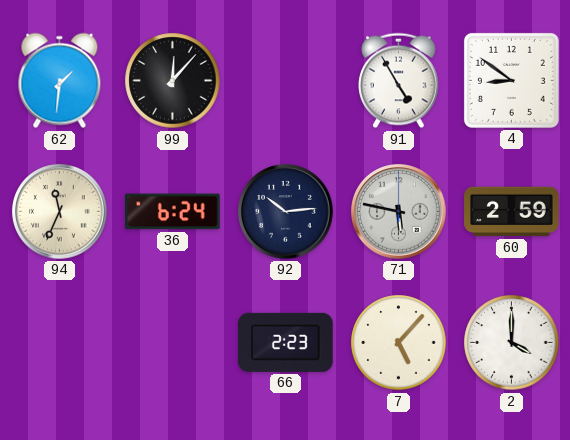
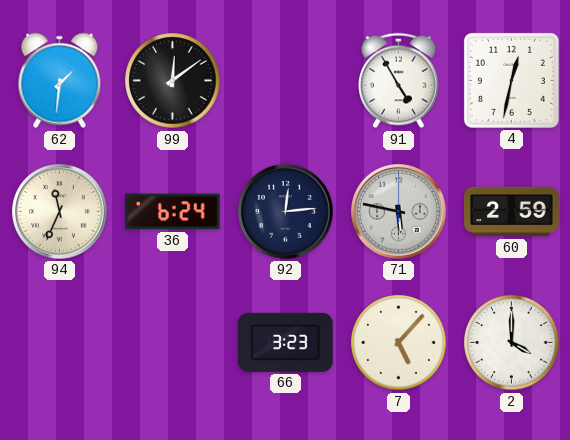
99: 12:07 -> 12:09
4: 8:51 -> 12:32
92: 10:14 -> 12:14
66: 2:23 -> 3:23
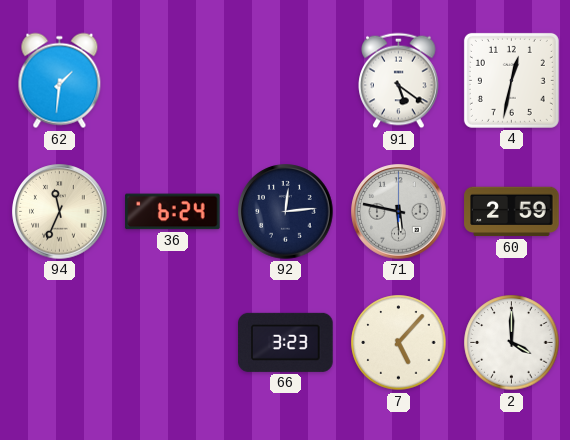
99: 12:09 -> none
91: 4:55 -> 5:21
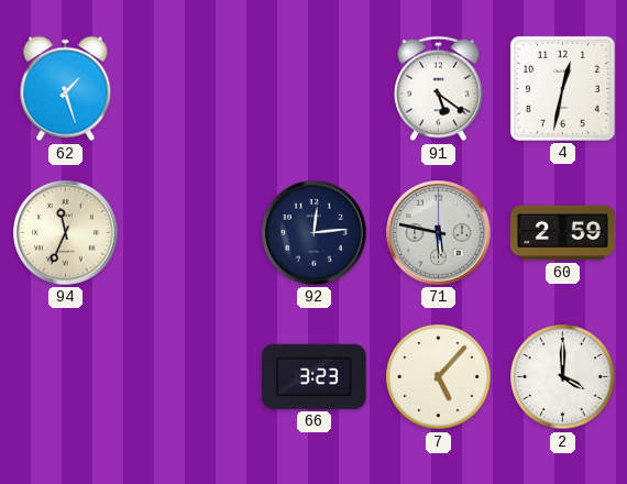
62: 1:31 -> 1:27
36: 6:24 -> none
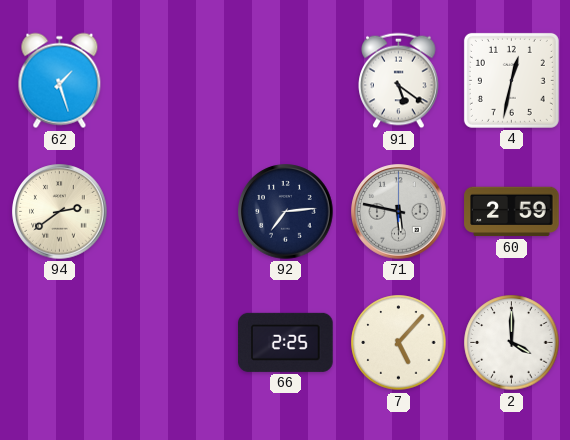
94: 11:34 -> 2:39
92: 12:14 -> 7:14
66: 3:23 -> 2:25
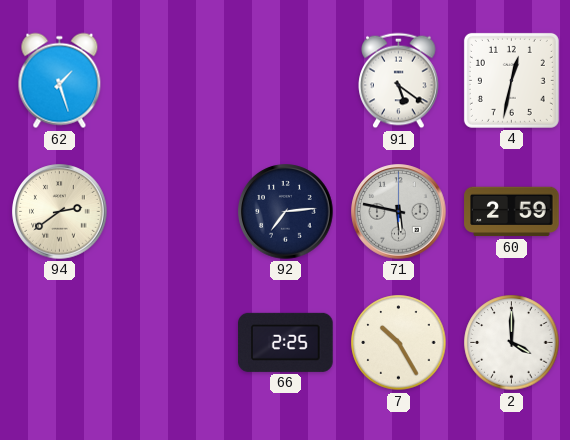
7: 5:07 -> 10:25
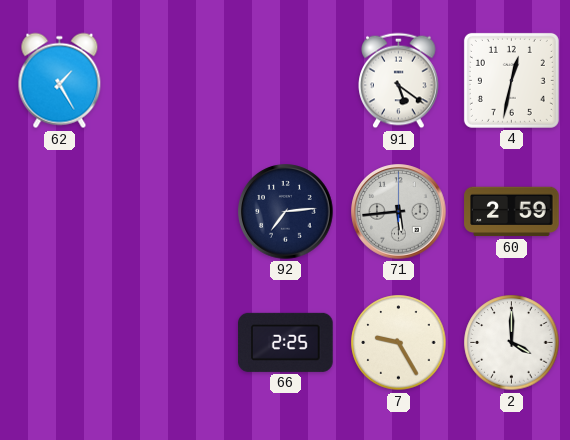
62: 1:27 -> 1:25
94: 2:39 -> none
71: 5:47 -> 5:44
7: 10:25 -> 9:25
